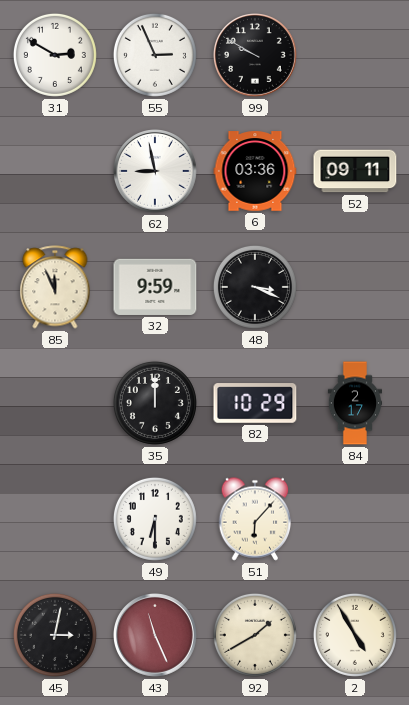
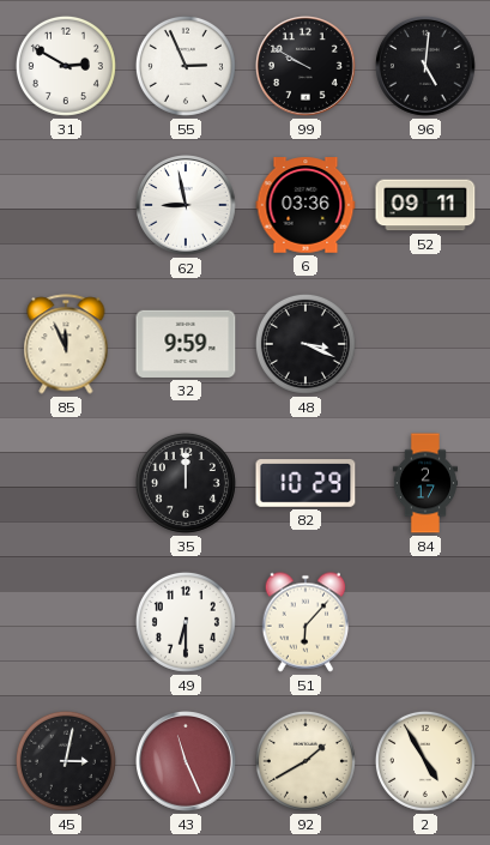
96: none -> 5:01
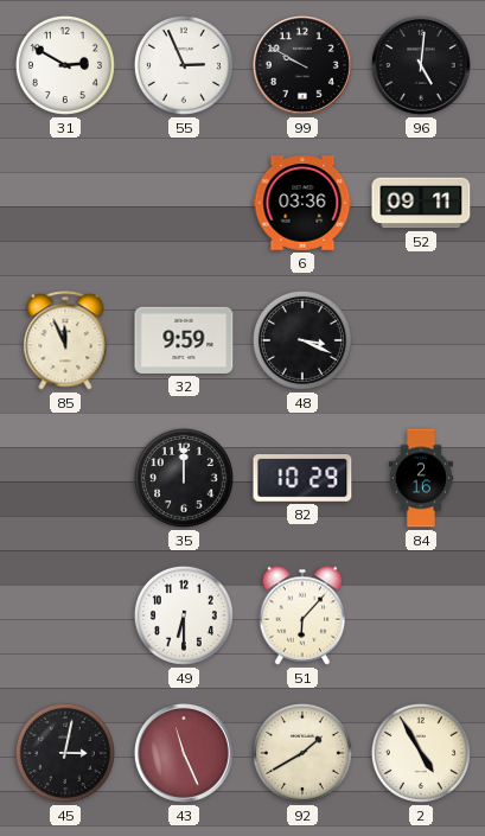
62: 8:58 -> none
84: 2:17 -> 2:16
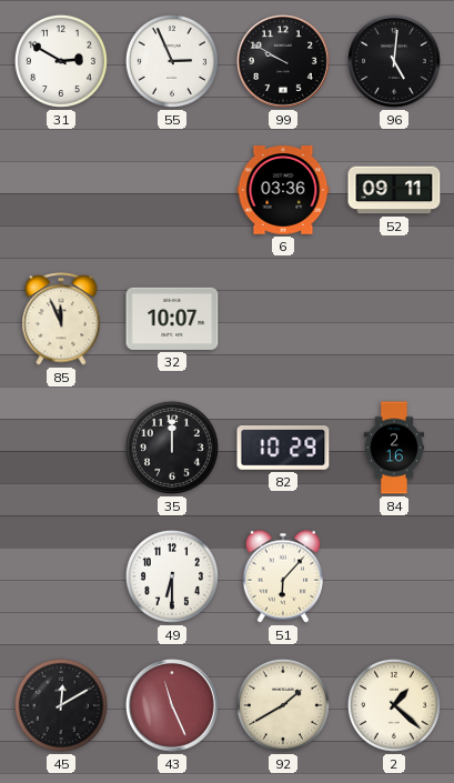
32: 9:59 -> 10:07
48: 3:19 -> none
45: 3:02 -> 12:10
2: 4:55 -> 1:22
